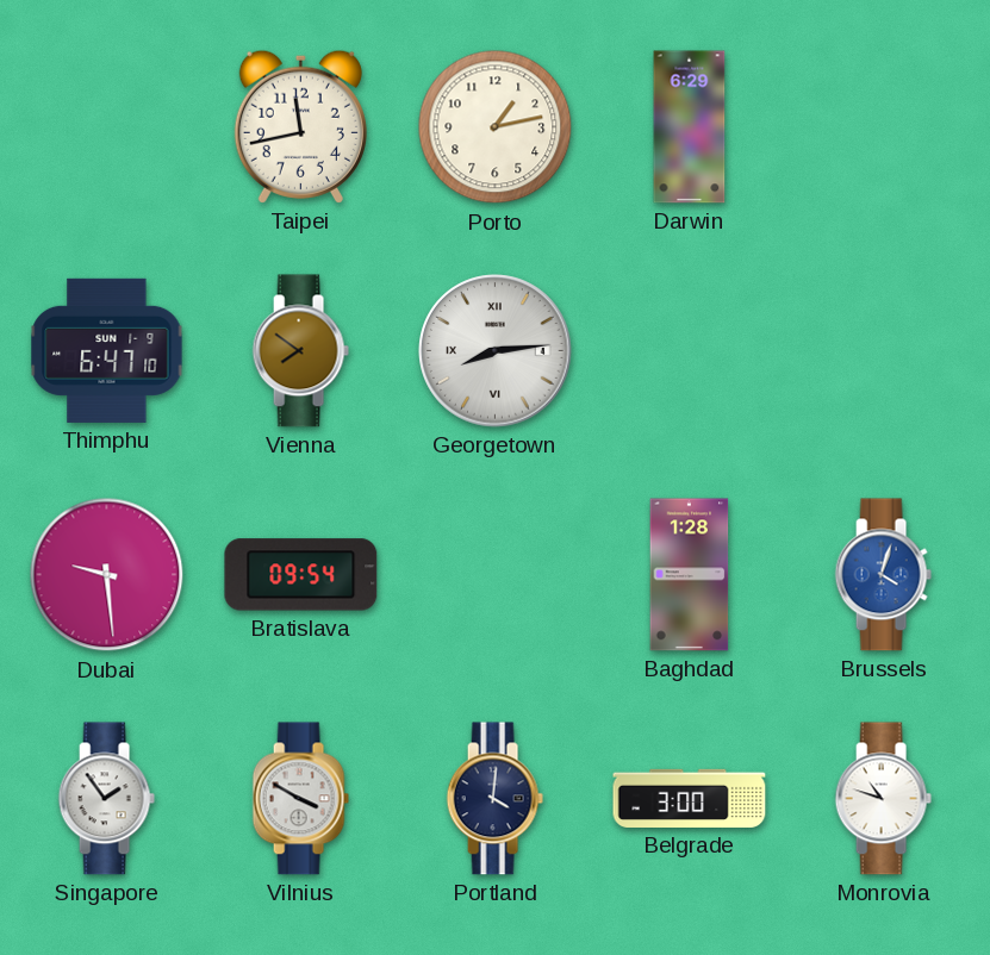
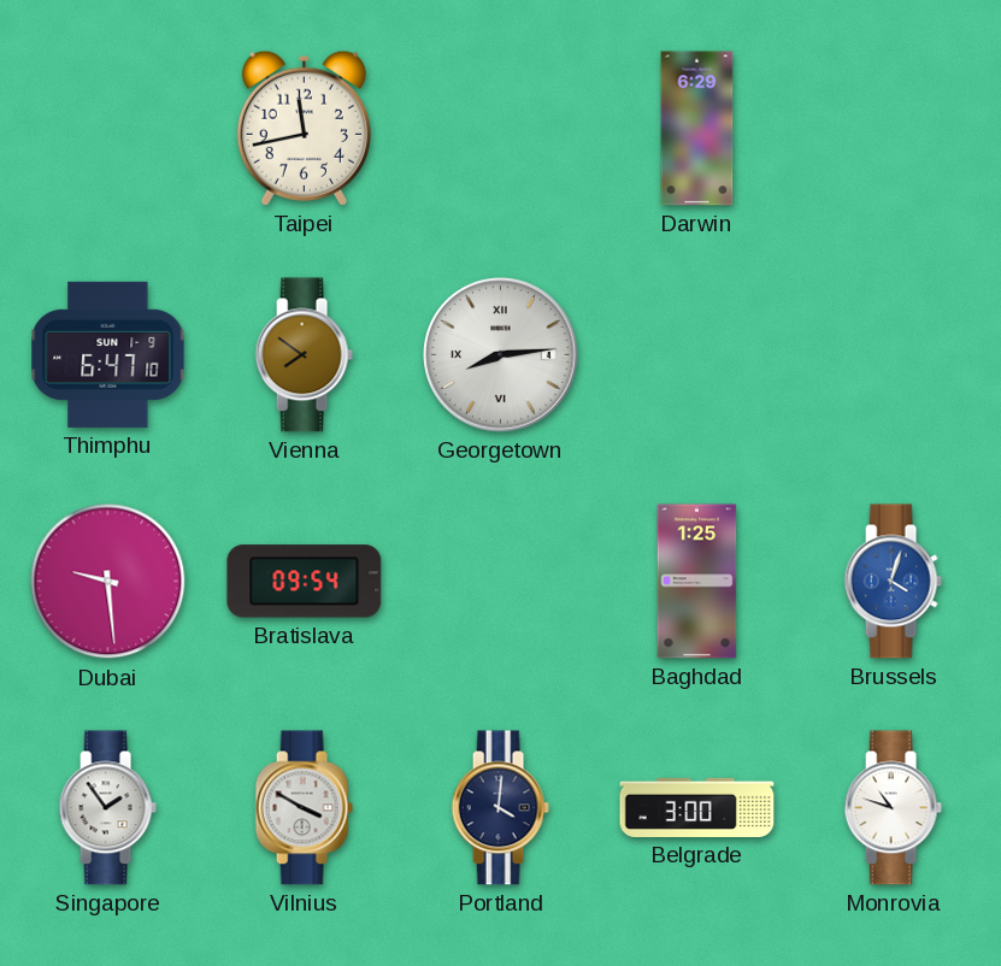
Porto: 1:13 -> none
Baghdad: 1:28 -> 1:25
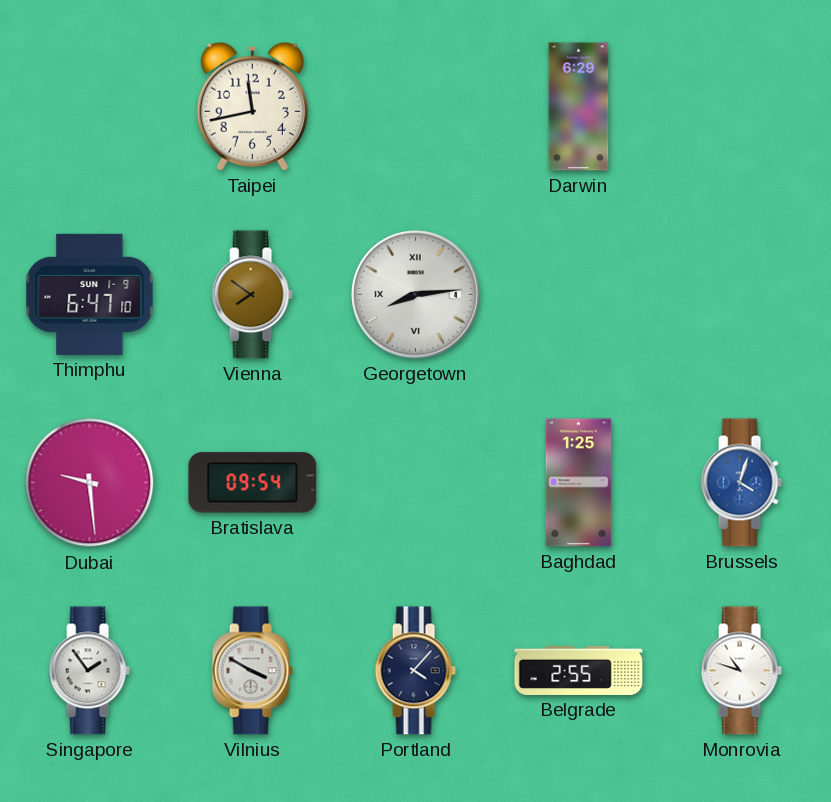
Portland: 4:01 -> 4:07
Belgrade: 3:00 -> 2:55
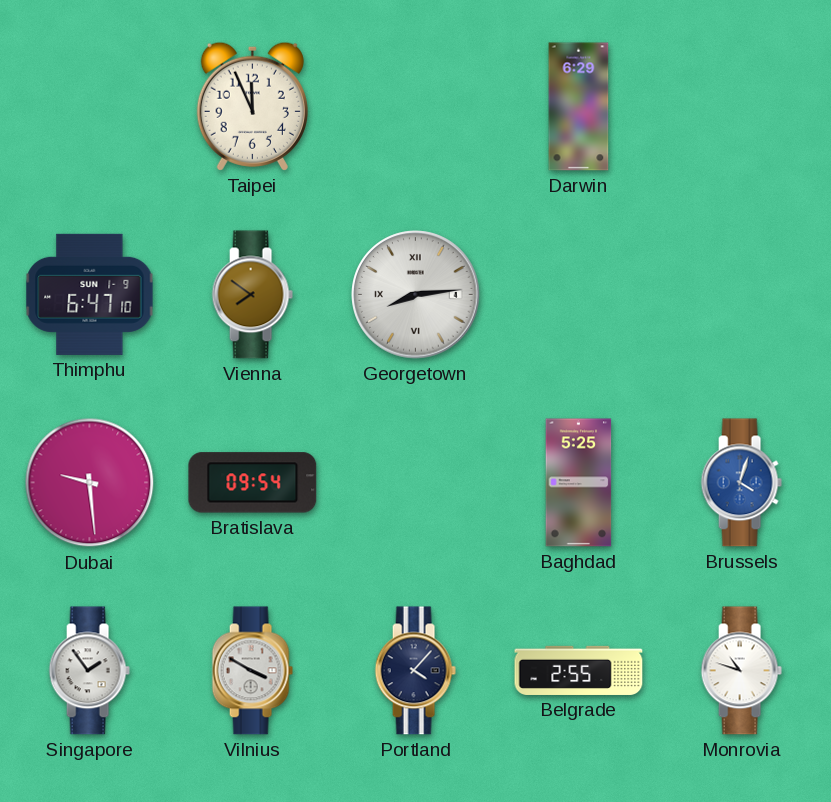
Taipei: 11:43 -> 11:56
Baghdad: 1:25 -> 5:25
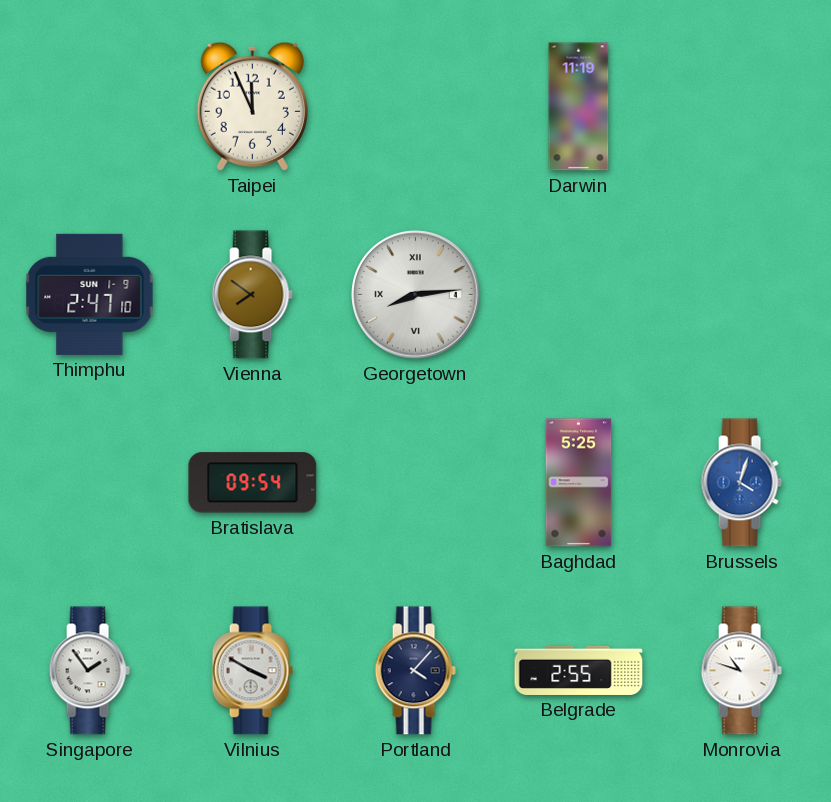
Darwin: 6:29 -> 11:19
Thimphu: 6:47 -> 2:47
Dubai: 9:29 -> none
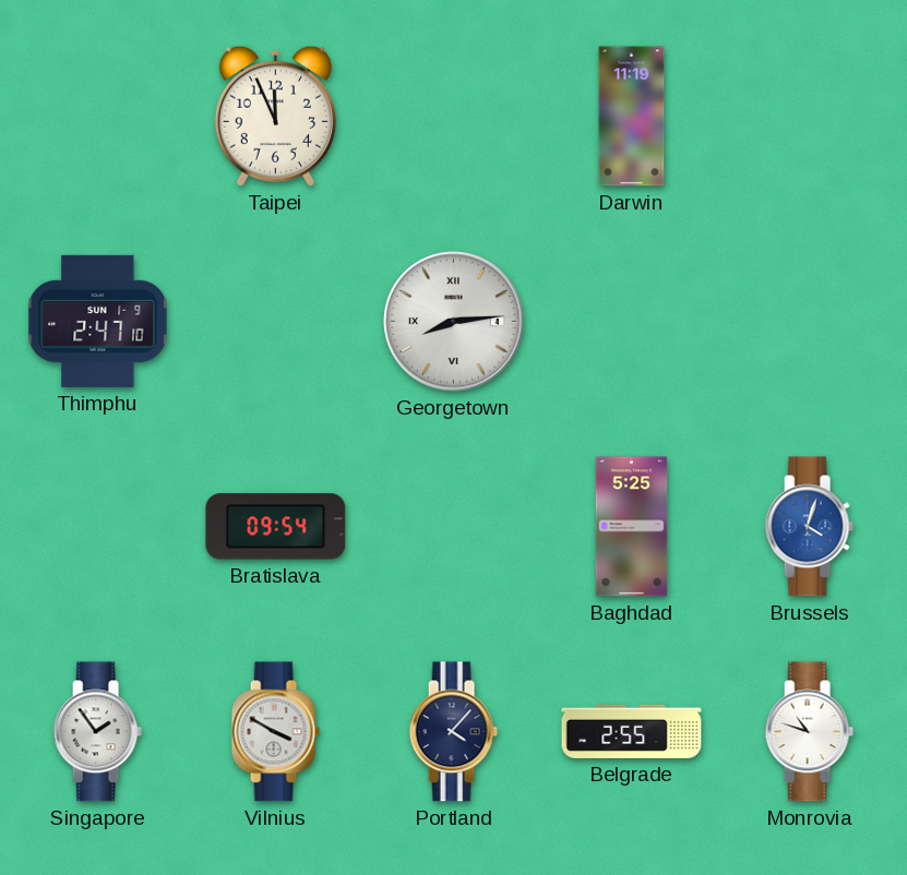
Vienna: 7:51 -> none
